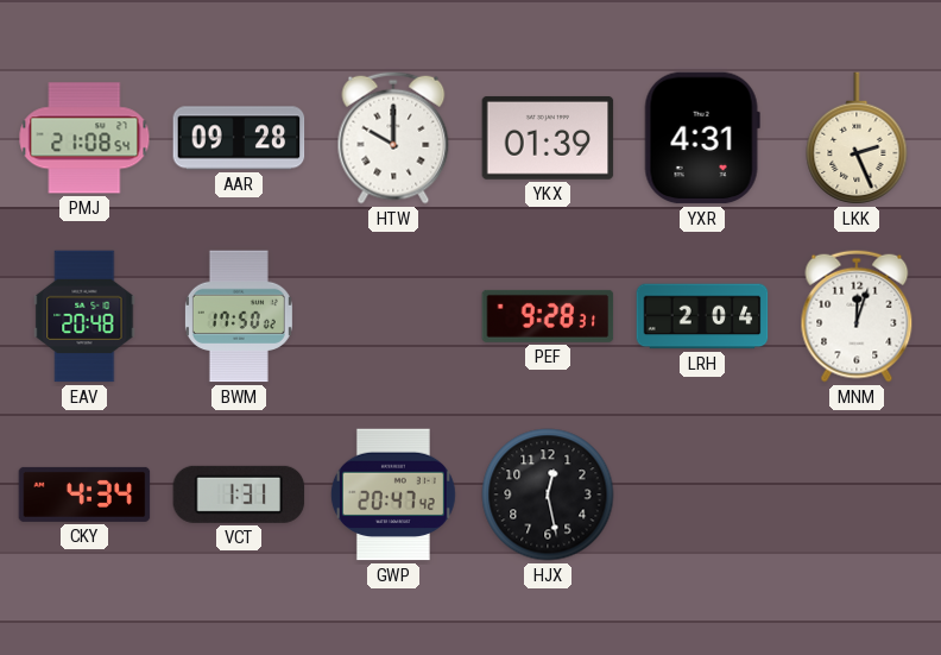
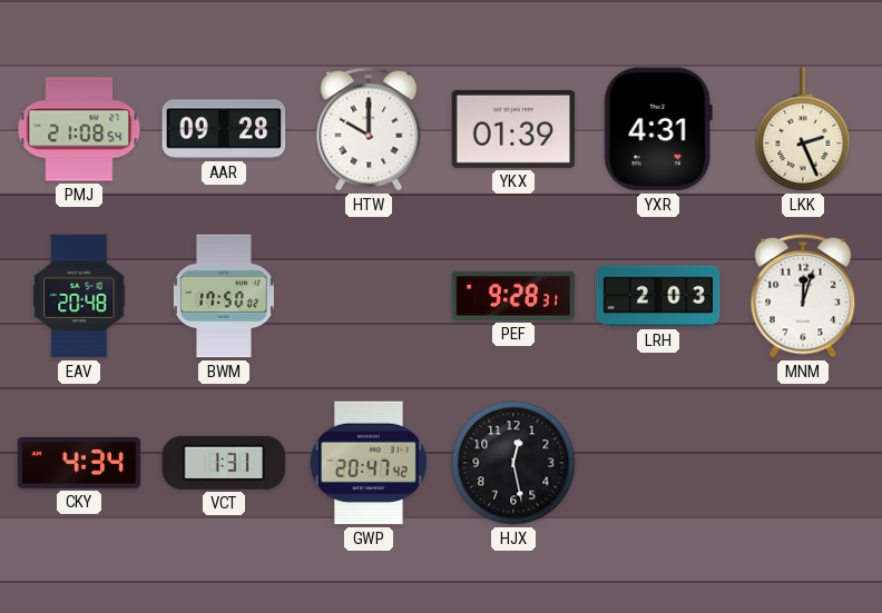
LRH: 2:04 -> 2:03
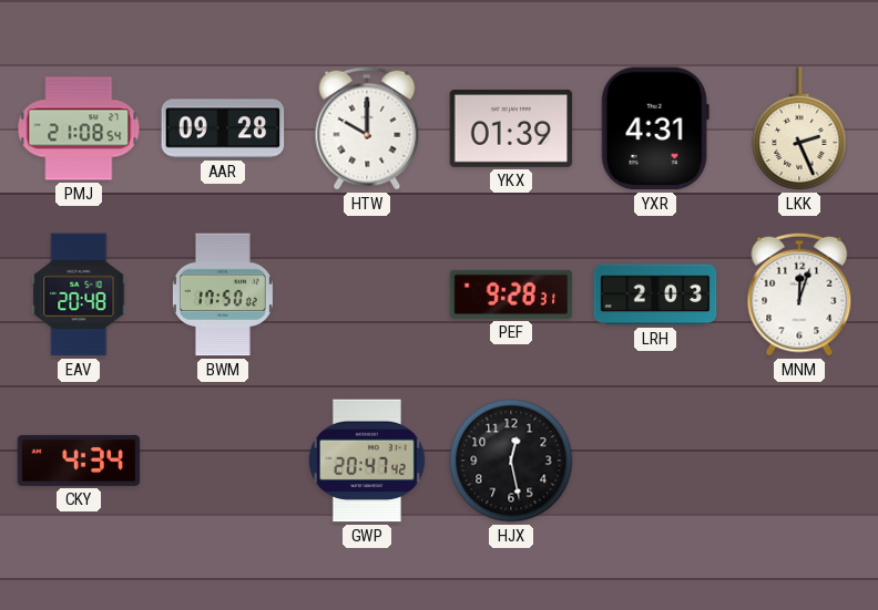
VCT: 1:31 -> none
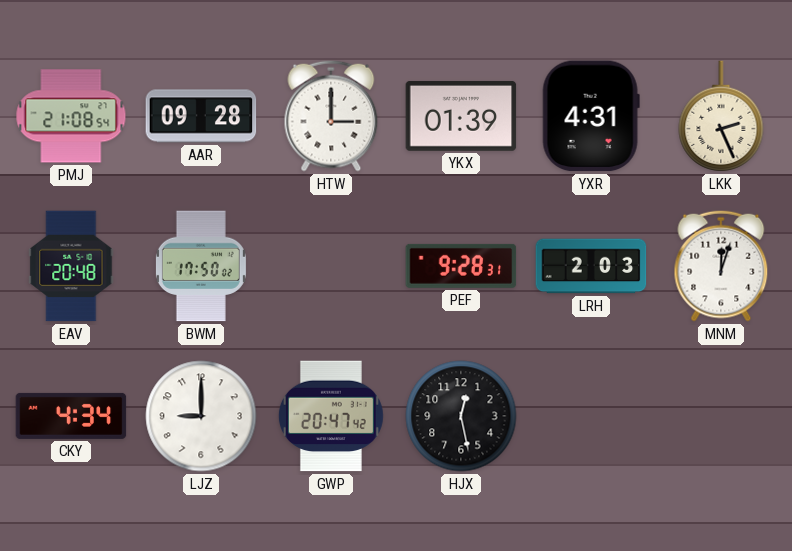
HTW: 10:00 -> 3:00
LJZ: none -> 9:00
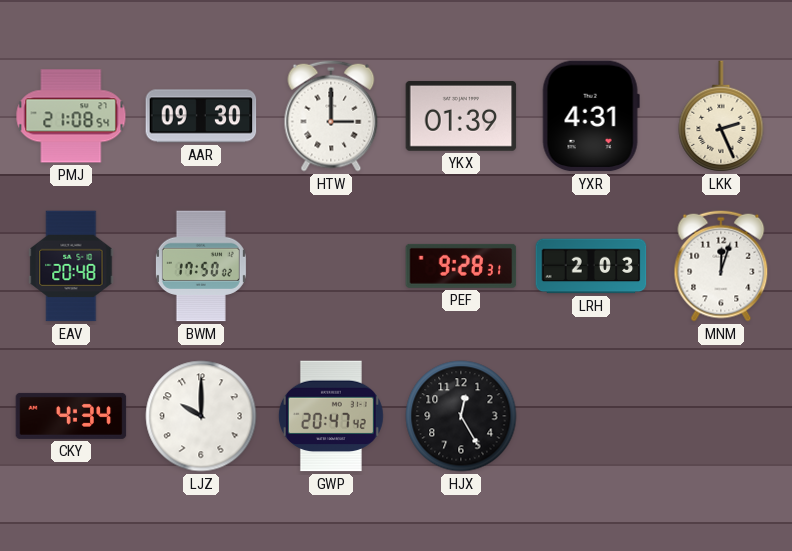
AAR: 09:28 -> 09:30
LJZ: 9:00 -> 10:00
HJX: 12:28 -> 12:25
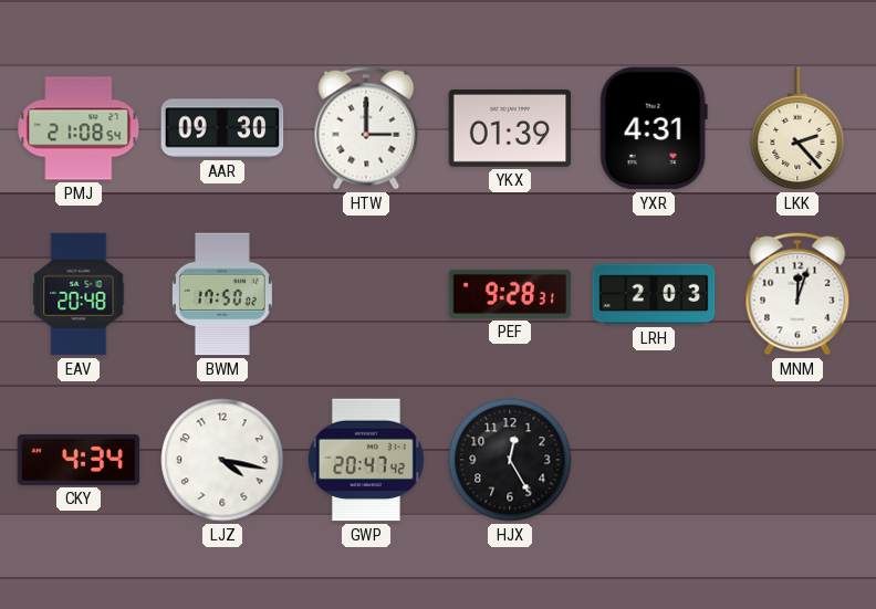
LKK: 2:26 -> 2:23
LJZ: 10:00 -> 4:17
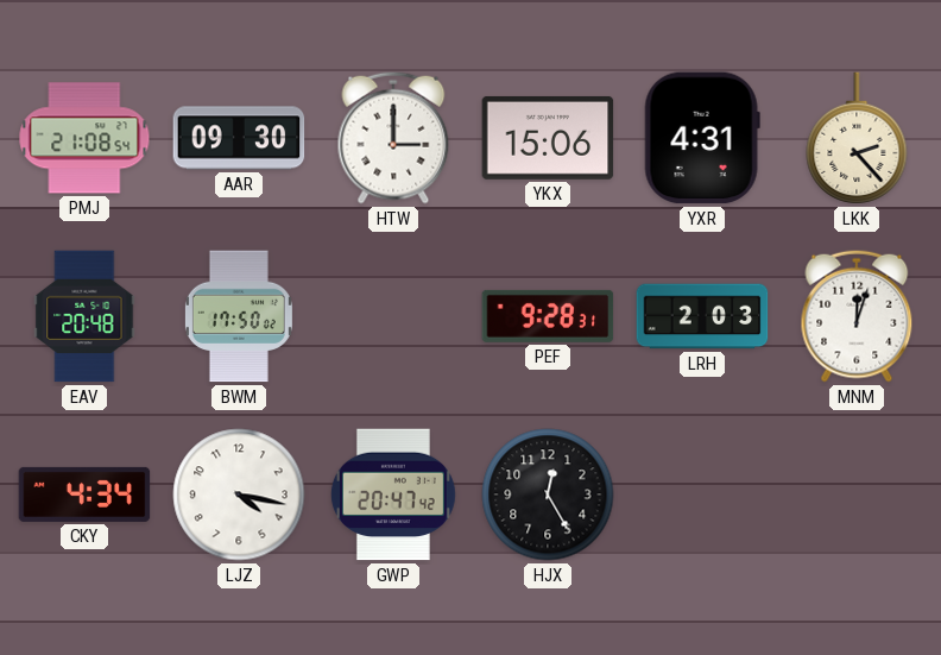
YKX: 01:39 -> 15:06
